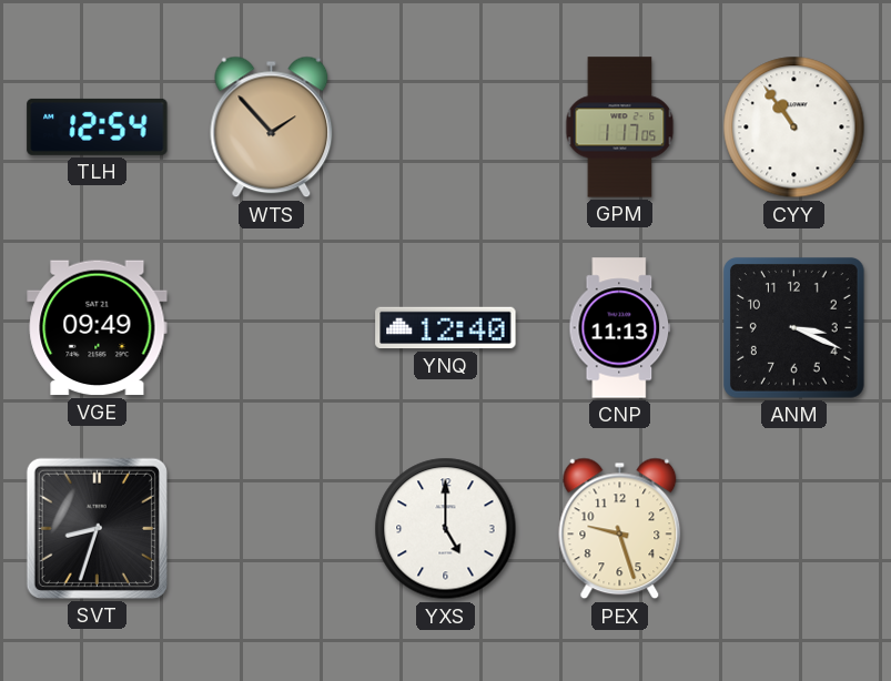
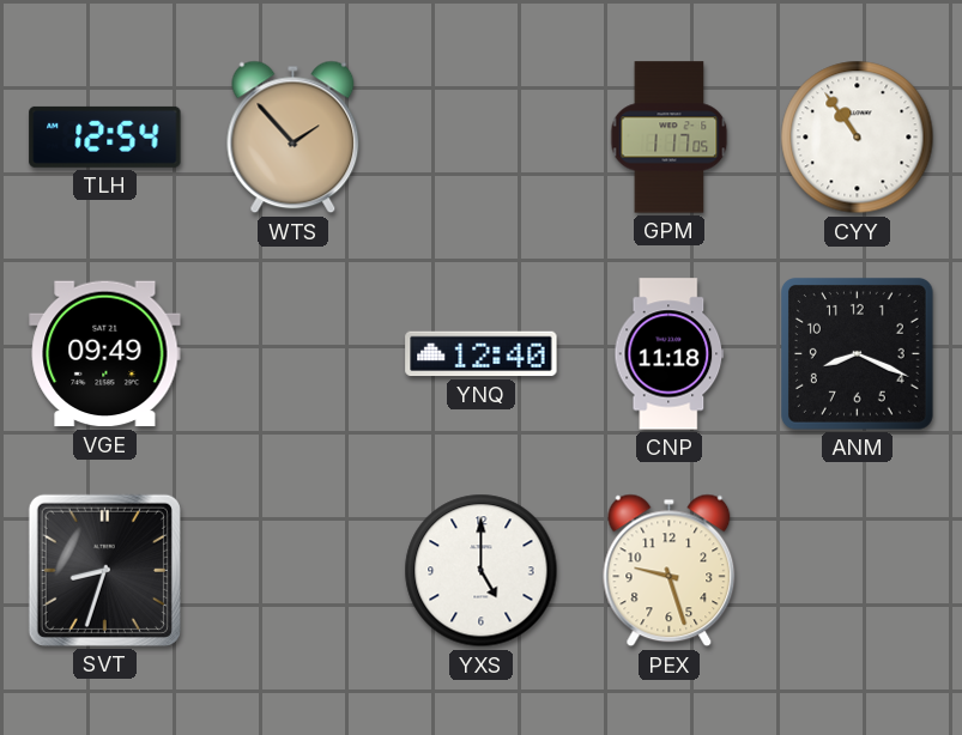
CNP: 11:13 -> 11:18
ANM: 3:19 -> 8:19
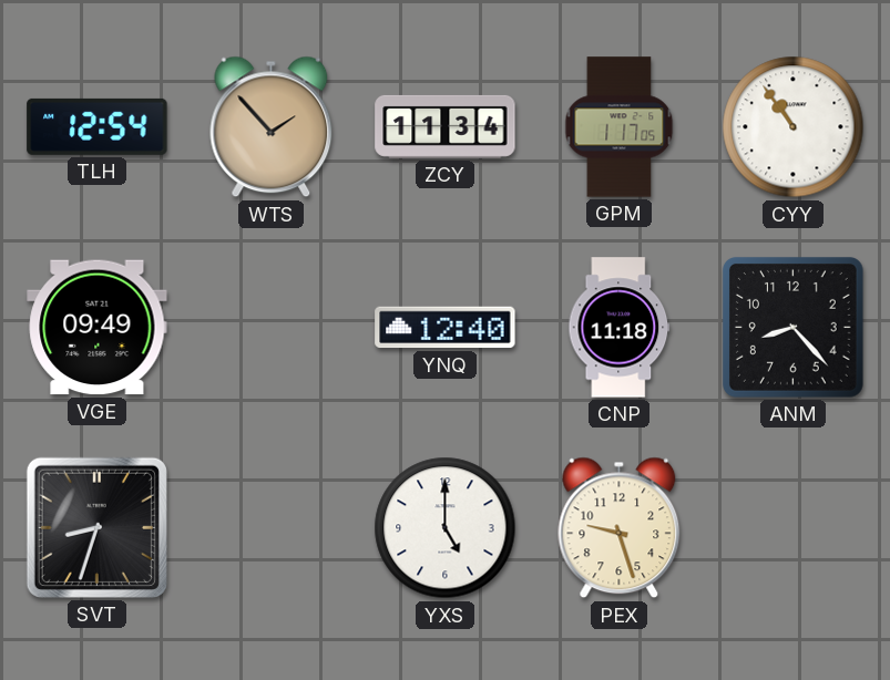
ZCY: none -> 11:34
ANM: 8:19 -> 8:23
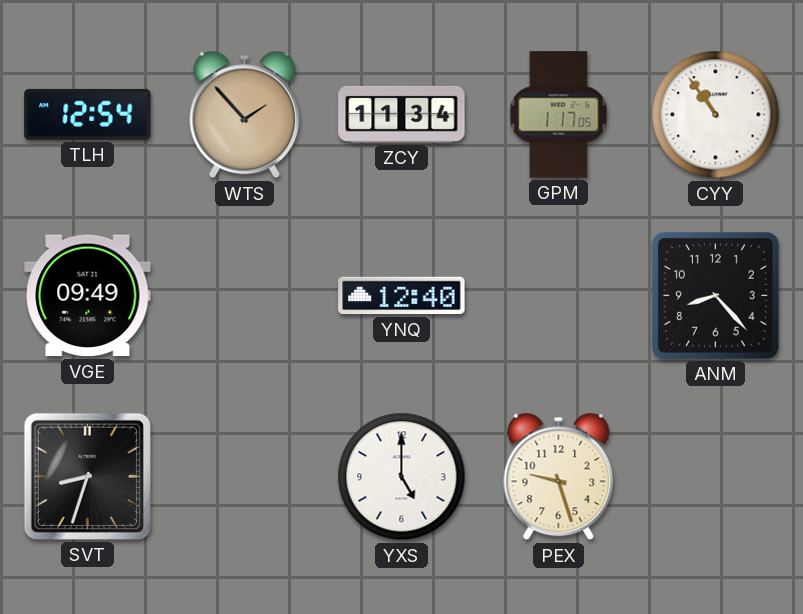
CNP: 11:18 -> none
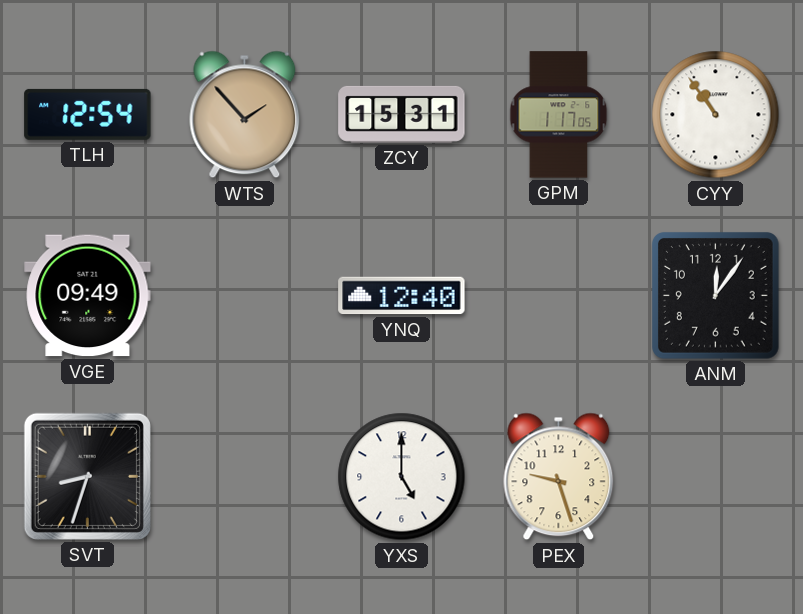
ZCY: 11:34 -> 15:31
ANM: 8:23 -> 12:06
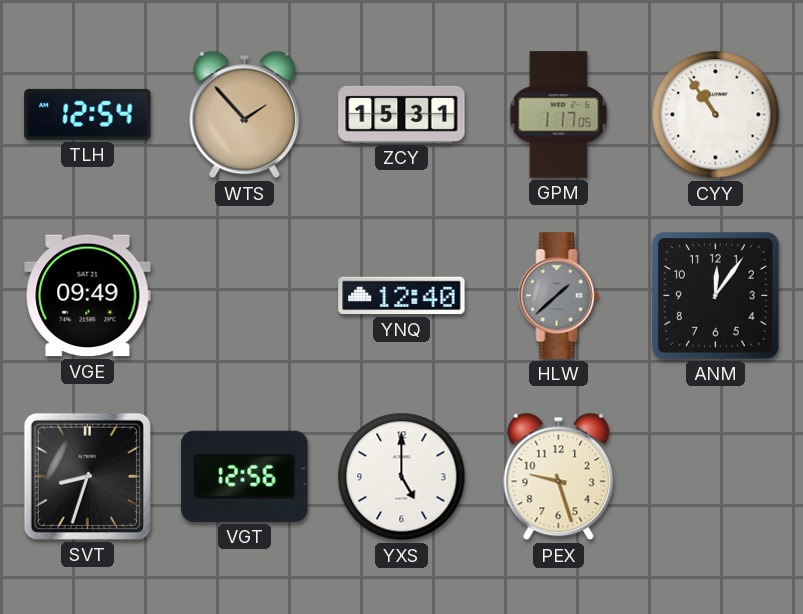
HLW: none -> 1:38
VGT: none -> 12:56
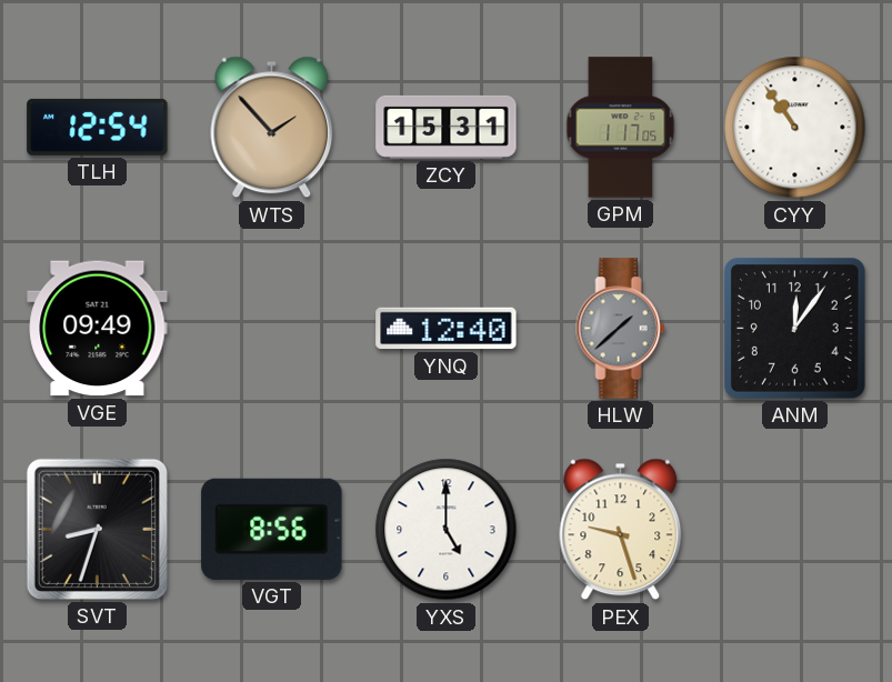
VGT: 12:56 -> 8:56
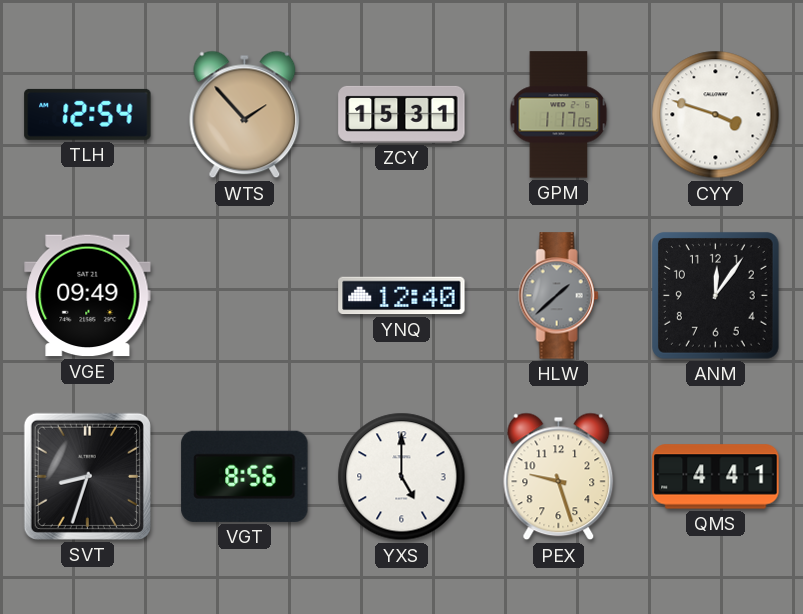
CYY: 10:54 -> 3:48
QMS: none -> 4:41
